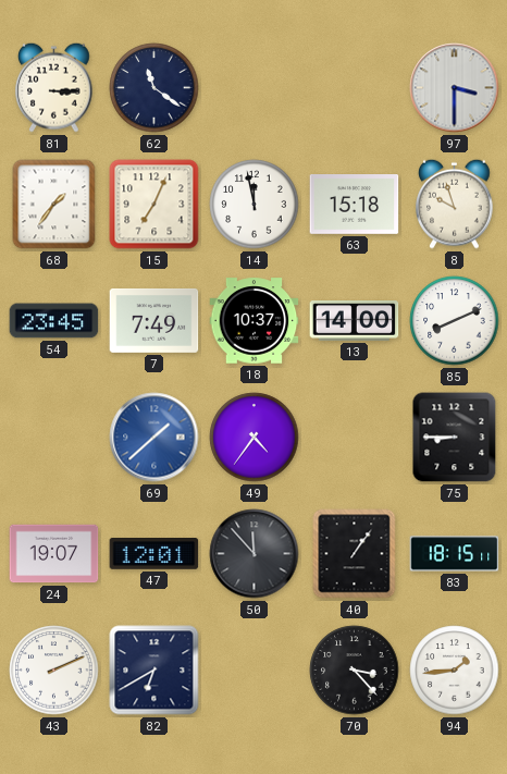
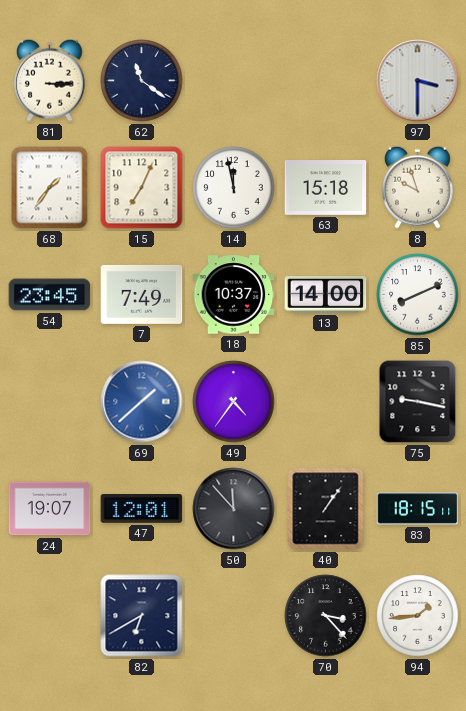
75: 8:45 -> 9:17
43: 2:11 -> none
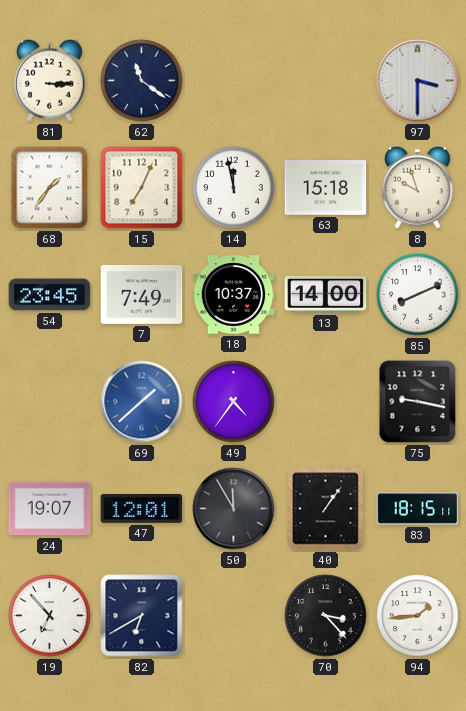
50: 11:53 -> 11:55
19: none -> 6:53
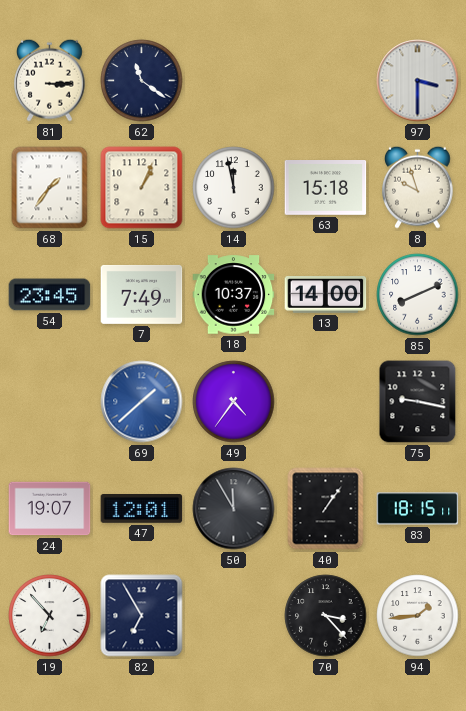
15: 7:04 -> 1:04
82: 6:40 -> 6:55
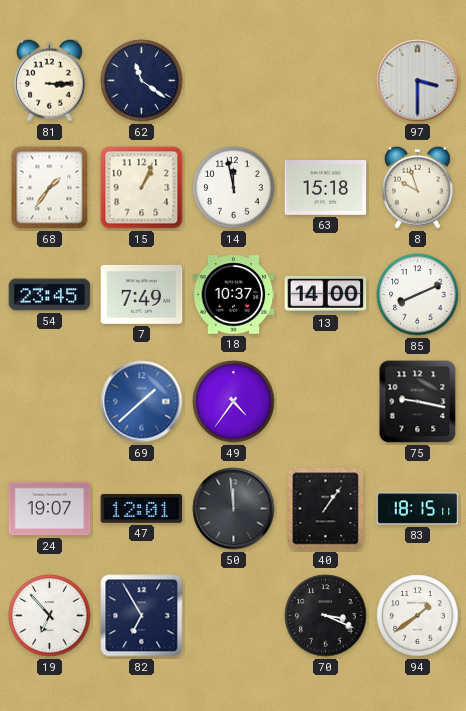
50: 11:55 -> 11:59
70: 3:23 -> 3:19
94: 1:44 -> 1:39
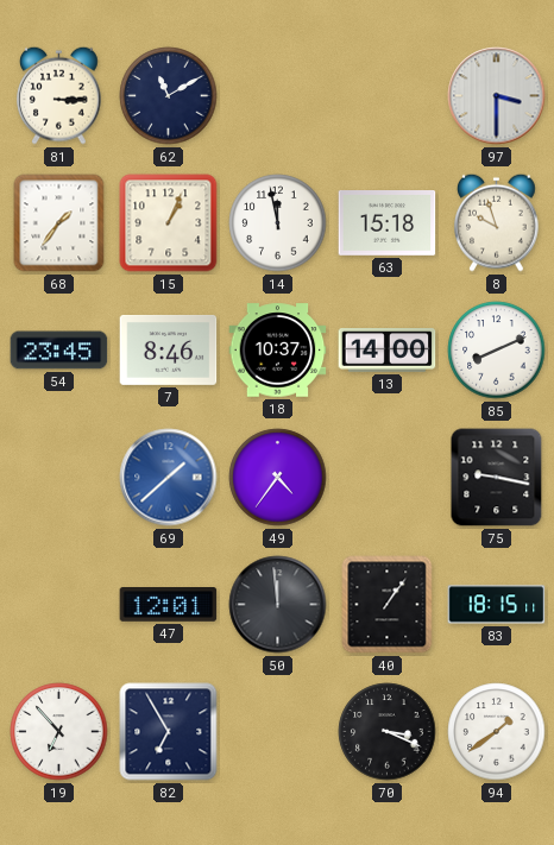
62: 11:21 -> 11:10
7: 7:49 -> 8:46
24: 19:07 -> none
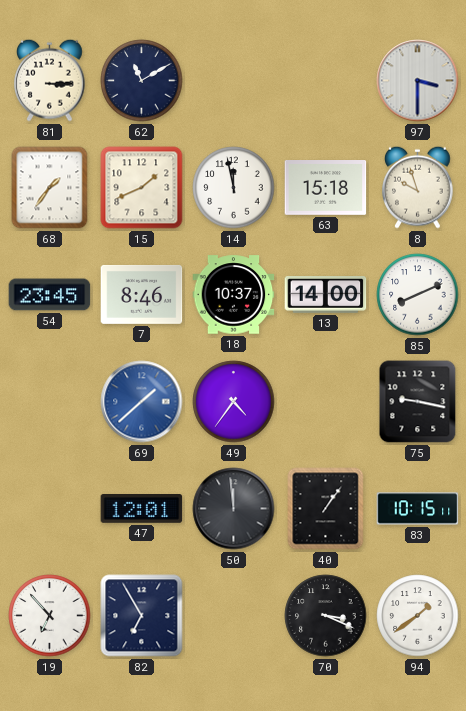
15: 1:04 -> 1:41
83: 18:15 -> 10:15
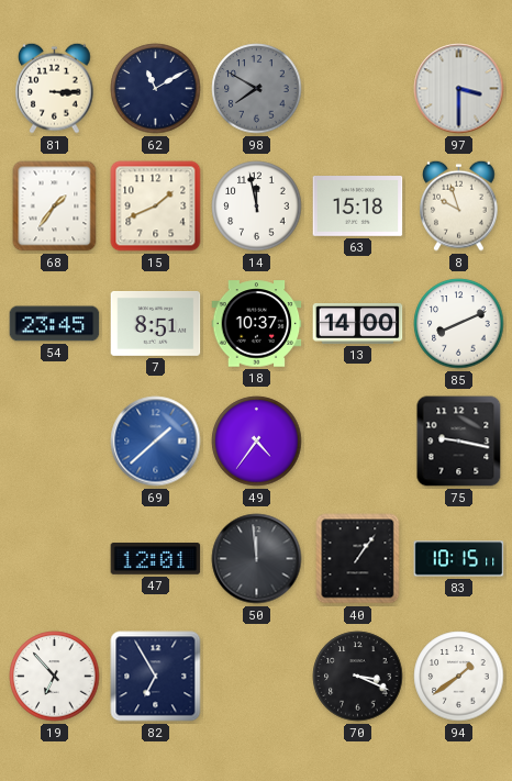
98: none -> 7:50
7: 8:46 -> 8:51
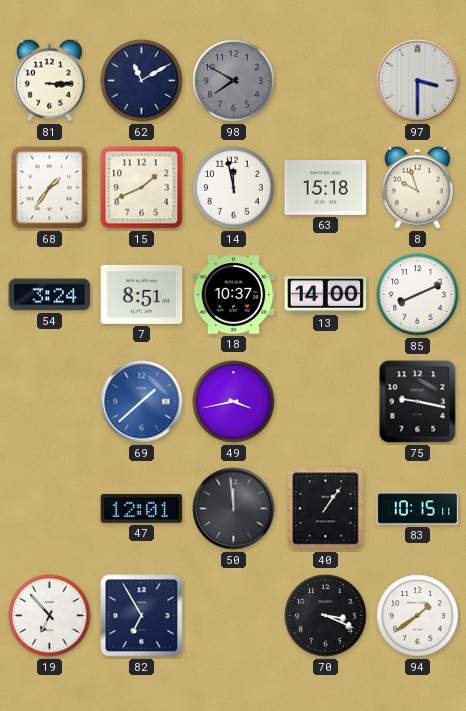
54: 23:45 -> 3:24
49: 4:36 -> 3:43
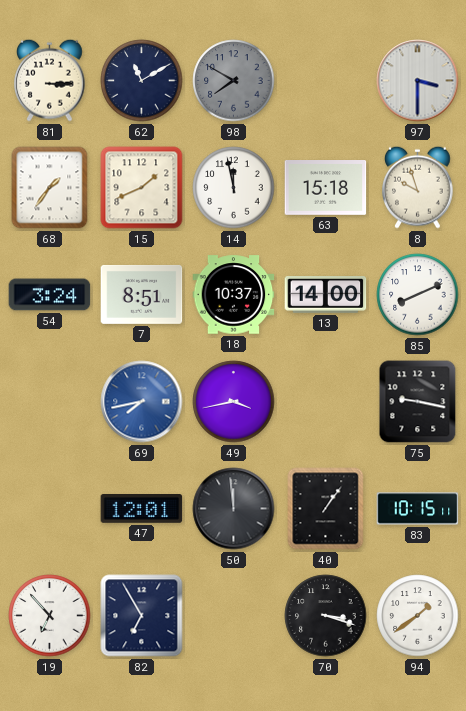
69: 1:38 -> 7:43
70: 3:19 -> 3:18
